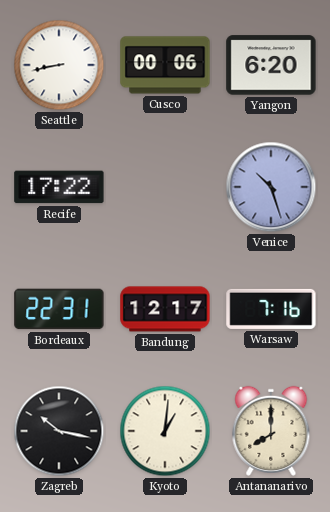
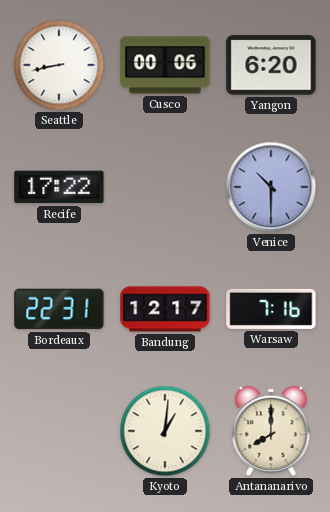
Venice: 10:27 -> 10:30
Zagreb: 10:17 -> none
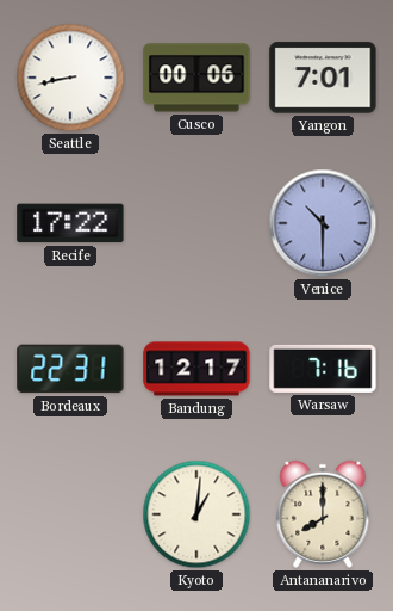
Yangon: 6:20 -> 7:01
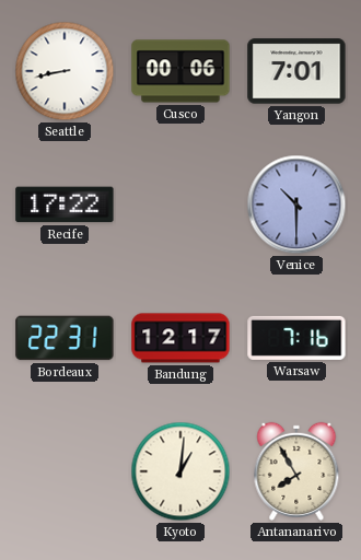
Antananarivo: 8:00 -> 7:55
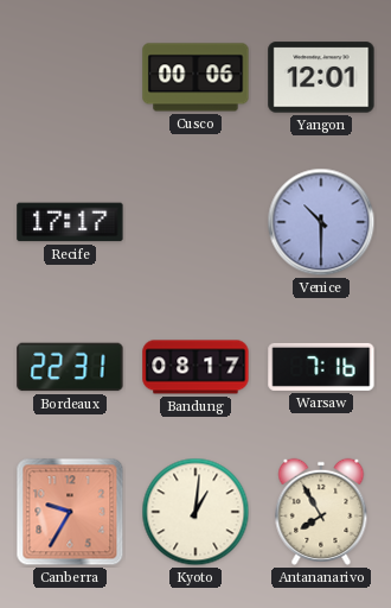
Seattle: 8:43 -> none
Yangon: 7:01 -> 12:01
Recife: 17:22 -> 17:17
Bandung: 12:17 -> 08:17
Canberra: none -> 9:35
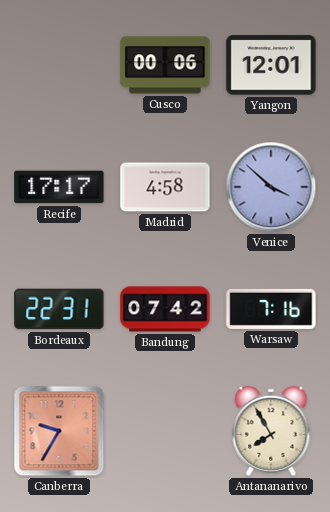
Madrid: none -> 4:58
Venice: 10:30 -> 3:52
Bandung: 08:17 -> 07:42
Kyoto: 1:01 -> none
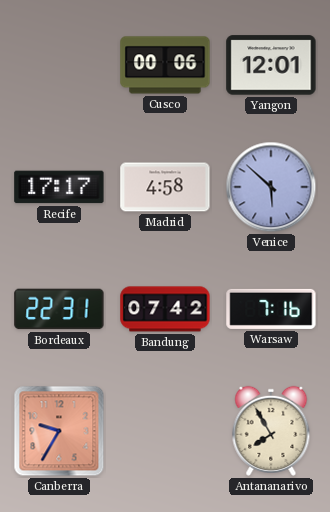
Venice: 3:52 -> 5:52
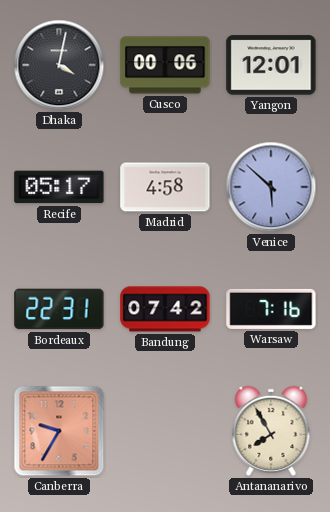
Dhaka: none -> 4:02
Recife: 17:17 -> 05:17
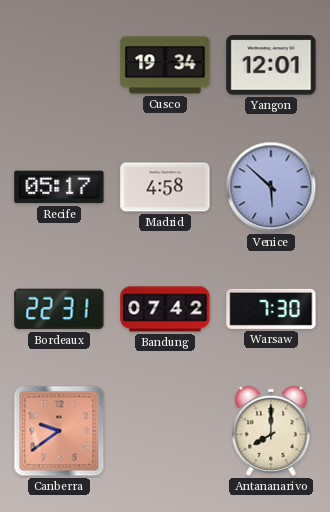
Dhaka: 4:02 -> none
Cusco: 00:06 -> 19:34
Warsaw: 7:16 -> 7:30
Canberra: 9:35 -> 9:39
Antananarivo: 7:55 -> 8:00
